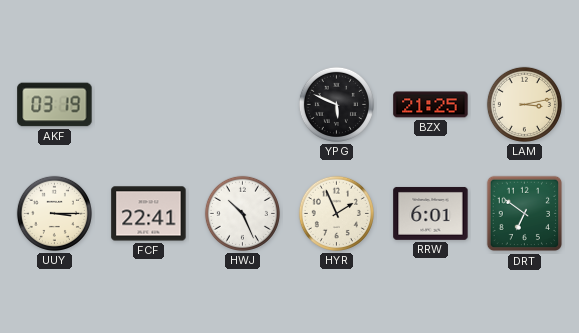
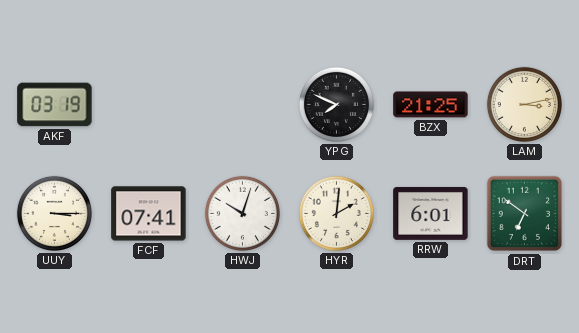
YPG: 5:49 -> 7:49
FCF: 22:41 -> 07:41
HWJ: 10:26 -> 10:03
HYR: 1:56 -> 2:01
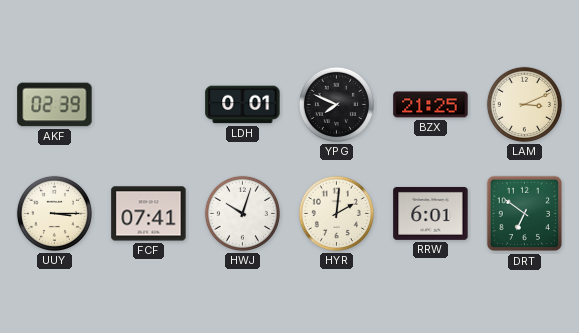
AKF: 03:19 -> 02:39
LDH: none -> 0:01
LAM: 3:13 -> 3:11
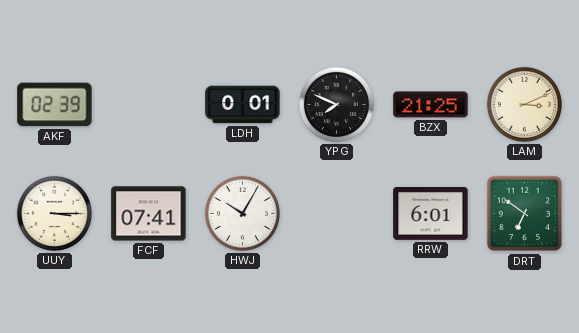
HWJ: 10:03 -> 10:05
HYR: 2:01 -> none
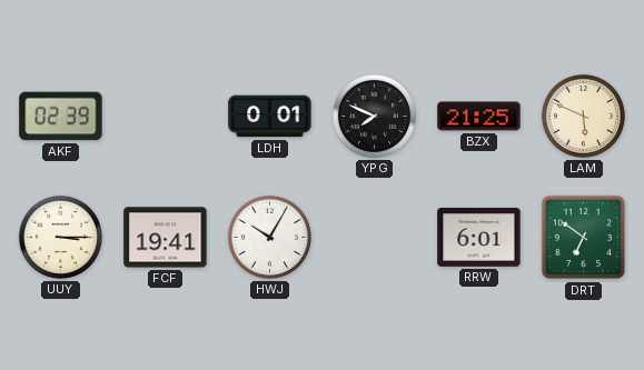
LAM: 3:11 -> 5:49
FCF: 07:41 -> 19:41
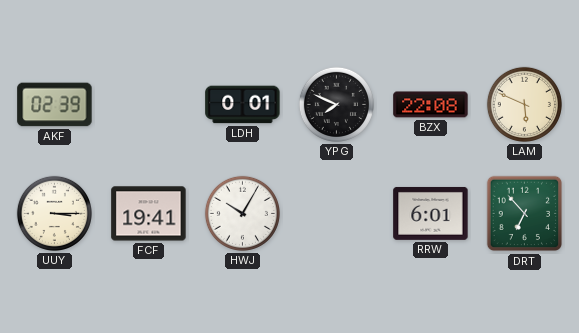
BZX: 21:25 -> 22:08
DRT: 6:51 -> 6:53
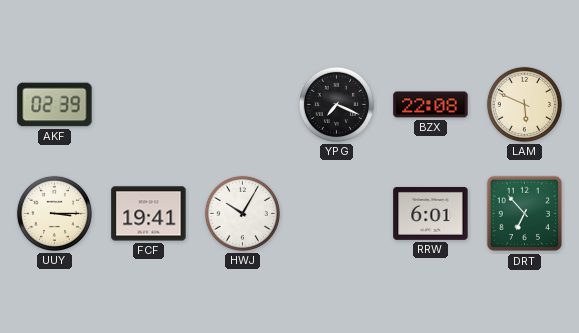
LDH: 0:01 -> none
YPG: 7:49 -> 7:19
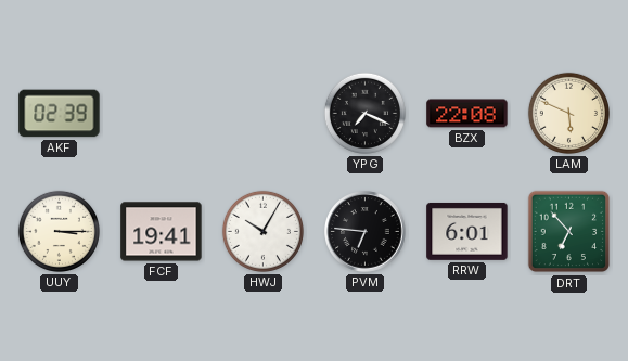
PVM: none -> 6:46
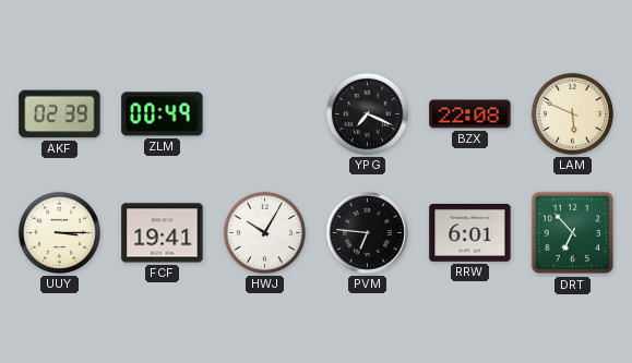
ZLM: none -> 00:49
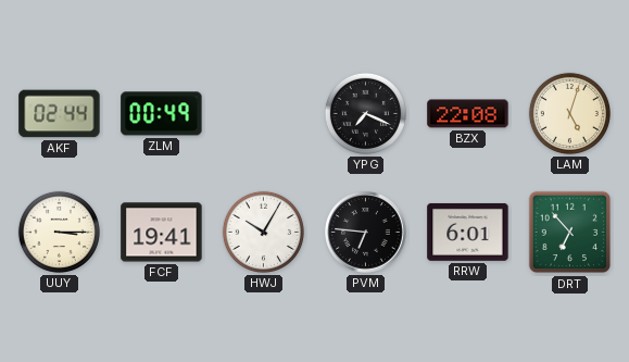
AKF: 02:39 -> 02:44
LAM: 5:49 -> 5:03
